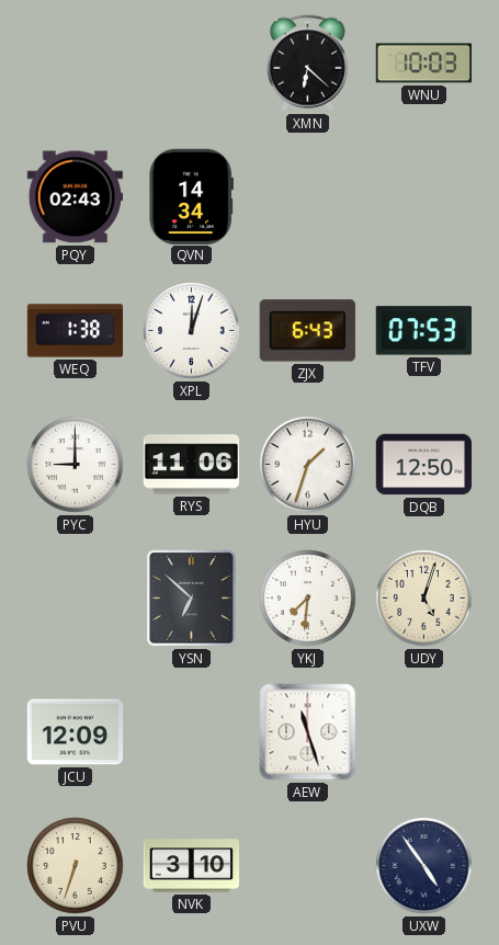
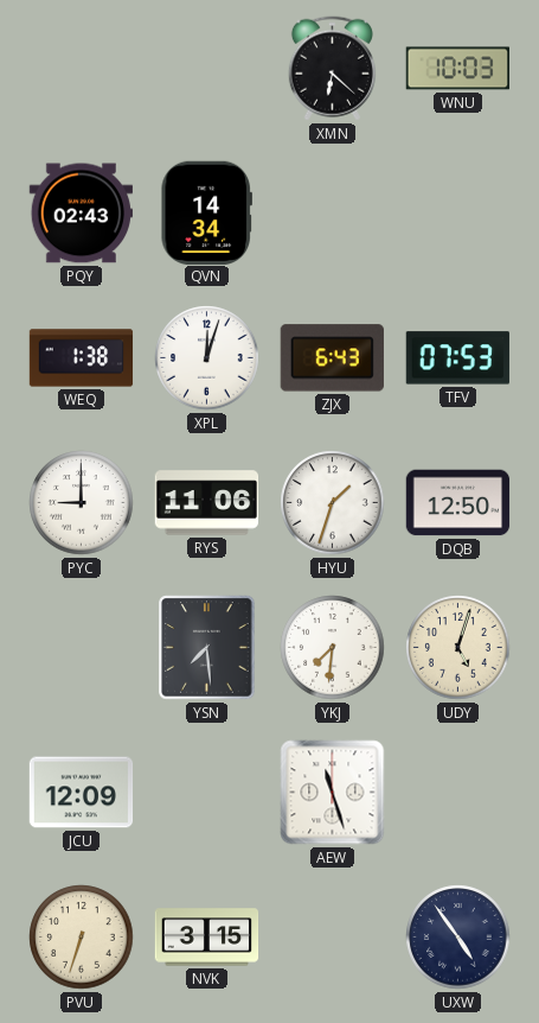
YSN: 6:52 -> 7:29
NVK: 3:10 -> 3:15
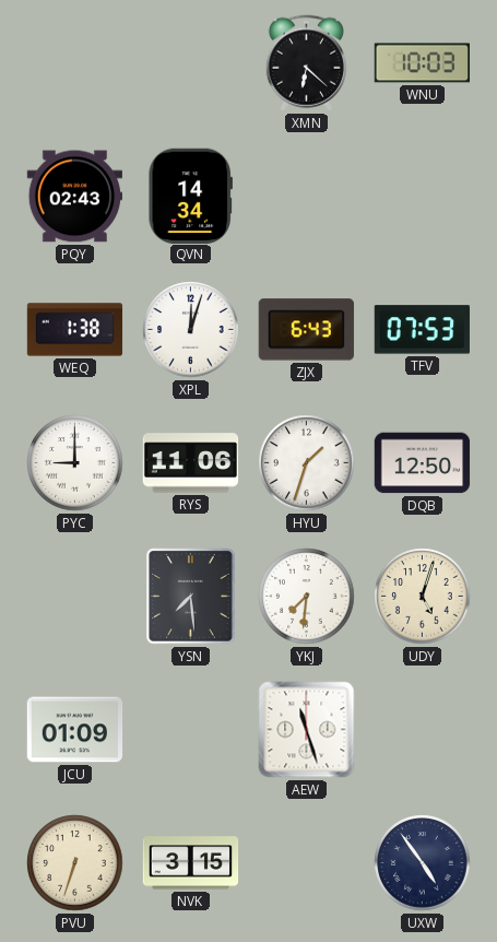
JCU: 12:09 -> 01:09
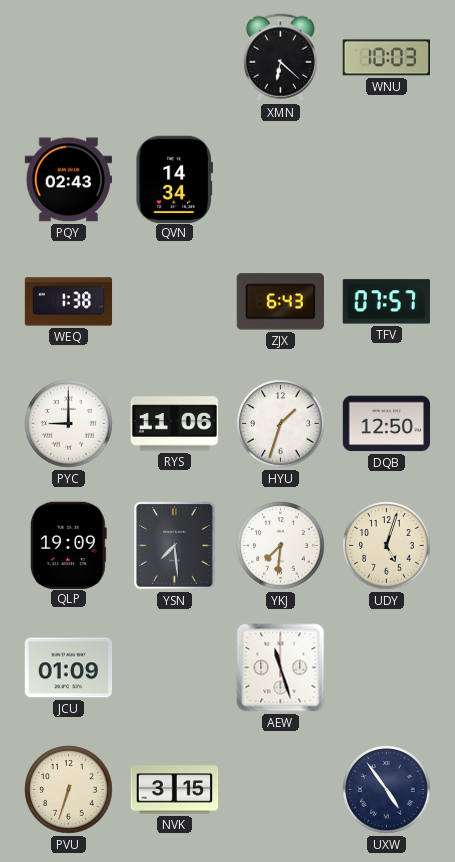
XPL: 12:03 -> none
TFV: 07:53 -> 07:57
QLP: none -> 19:09
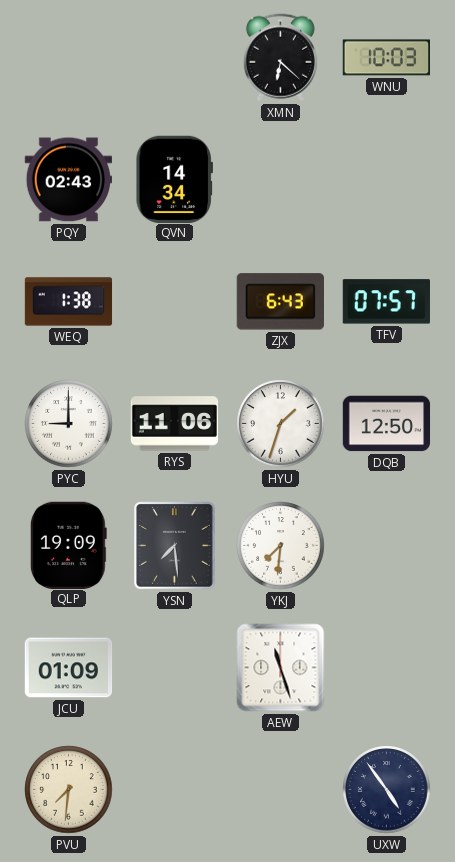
UDY: 5:03 -> none
PVU: 6:33 -> 7:31
NVK: 3:15 -> none
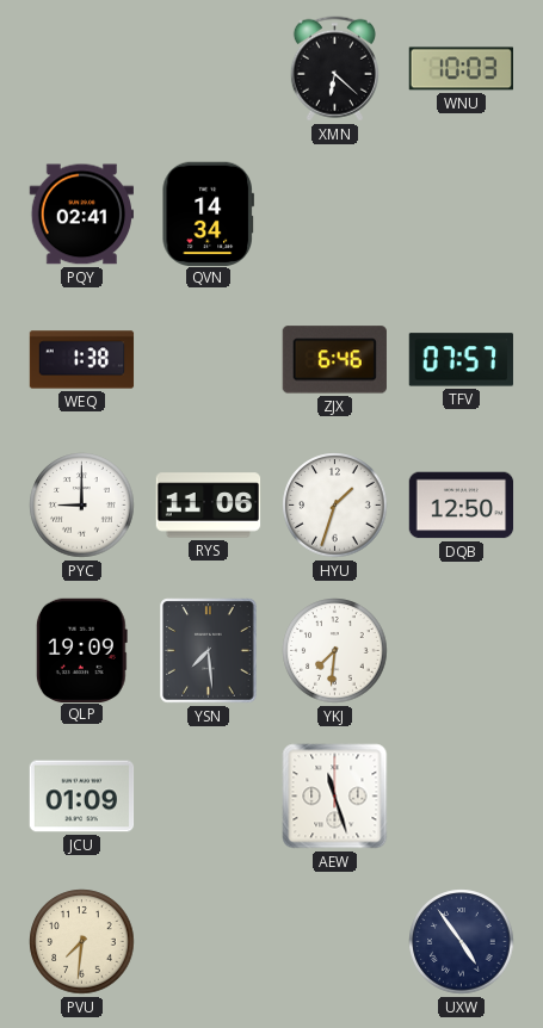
PQY: 02:43 -> 02:41
ZJX: 6:43 -> 6:46
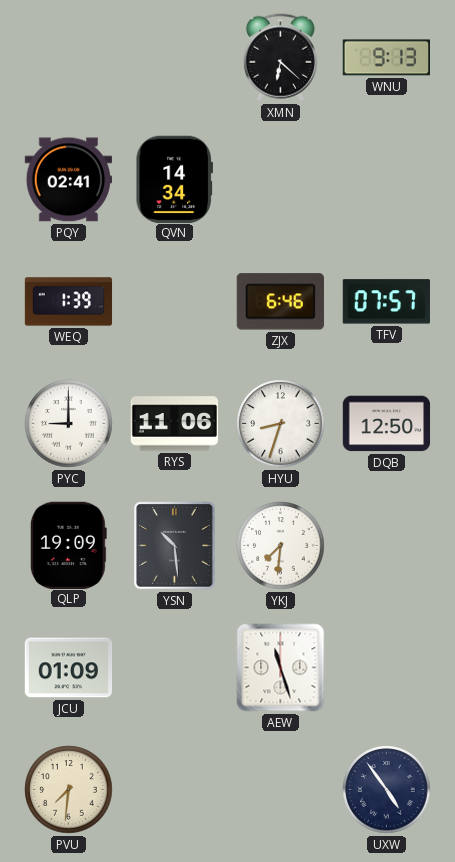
WNU: 10:03 -> 9:13
WEQ: 1:38 -> 1:39
HYU: 1:33 -> 8:33
YSN: 7:29 -> 10:29
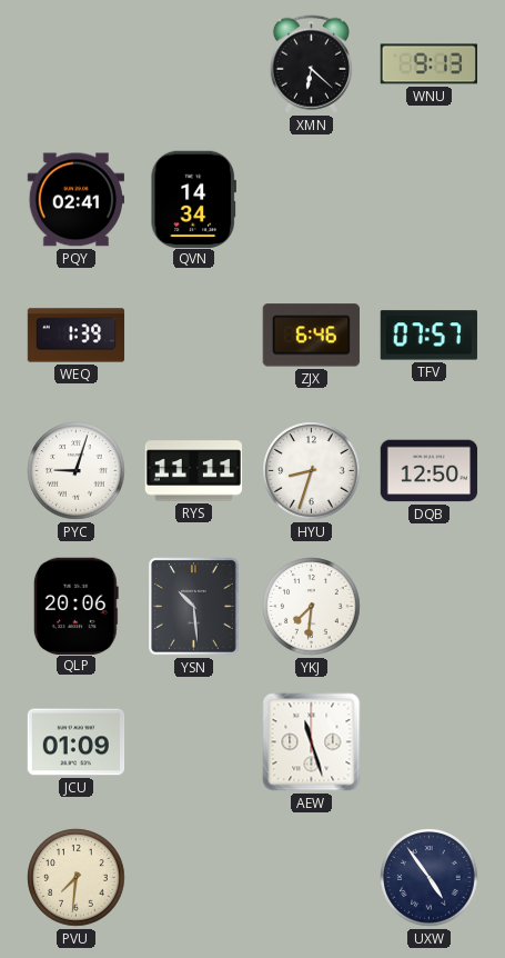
PYC: 9:00 -> 9:03
RYS: 11:06 -> 11:11
QLP: 19:09 -> 20:06
